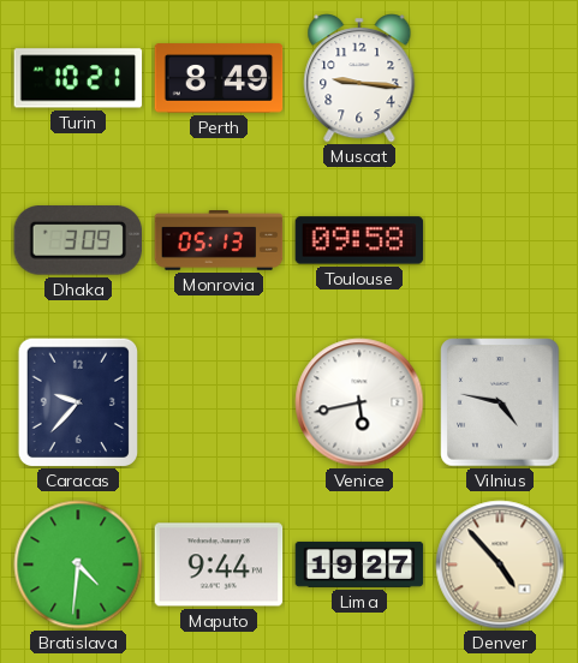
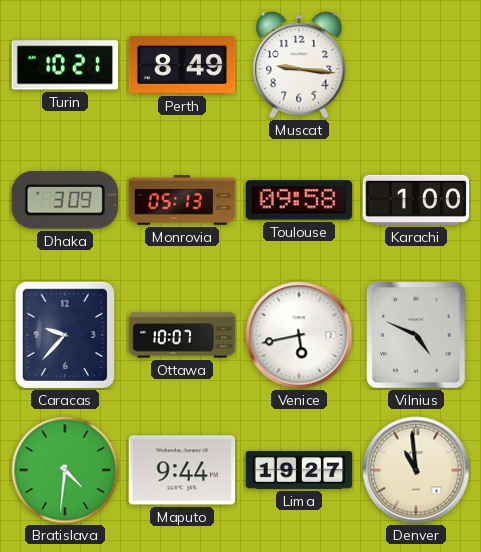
Karachi: none -> 1:00
Ottawa: none -> 10:07
Vilnius: 4:47 -> 4:49
Denver: 4:53 -> 10:59
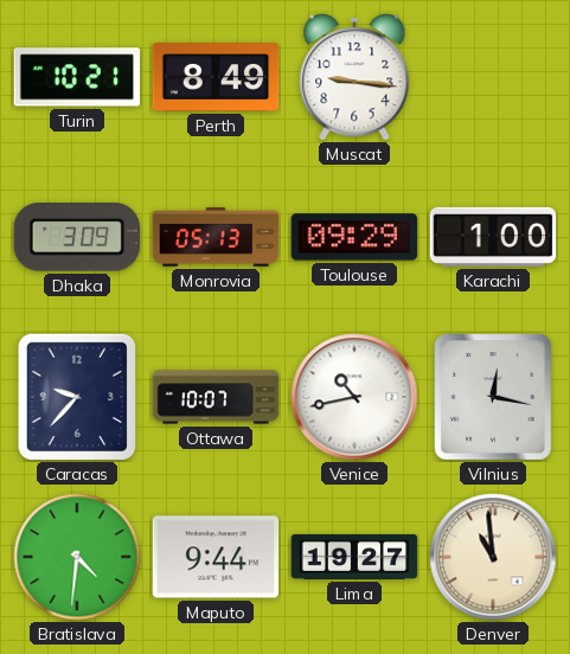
Toulouse: 09:58 -> 09:29
Venice: 5:43 -> 10:43
Vilnius: 4:49 -> 12:17
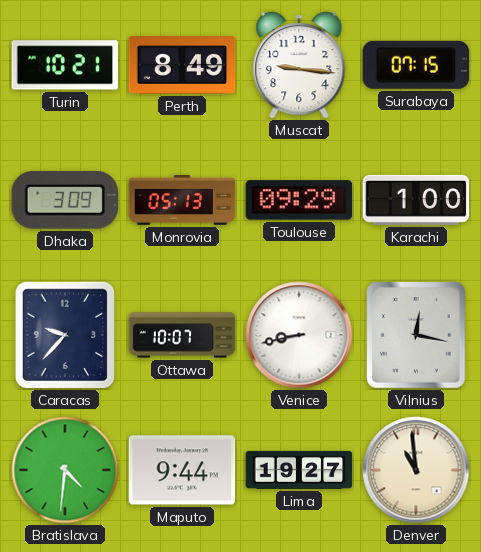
Surabaya: none -> 07:15
Venice: 10:43 -> 8:43
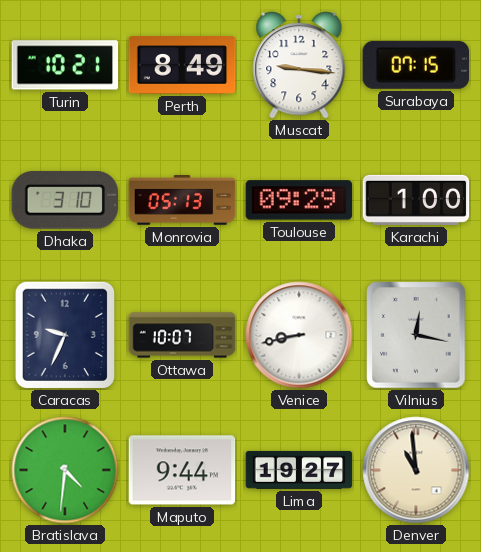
Dhaka: 3:09 -> 3:10
Caracas: 9:37 -> 9:34
